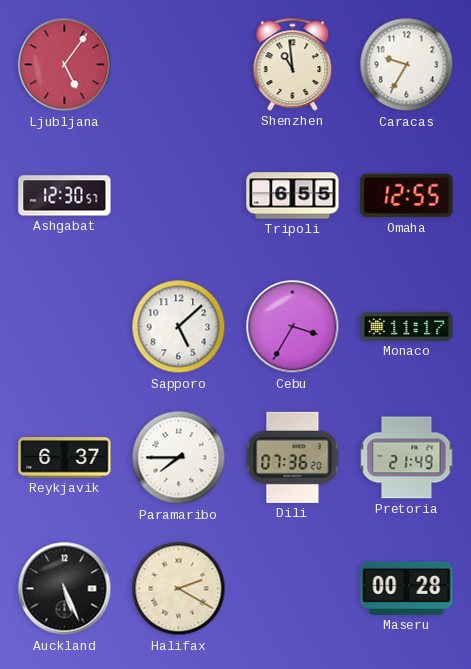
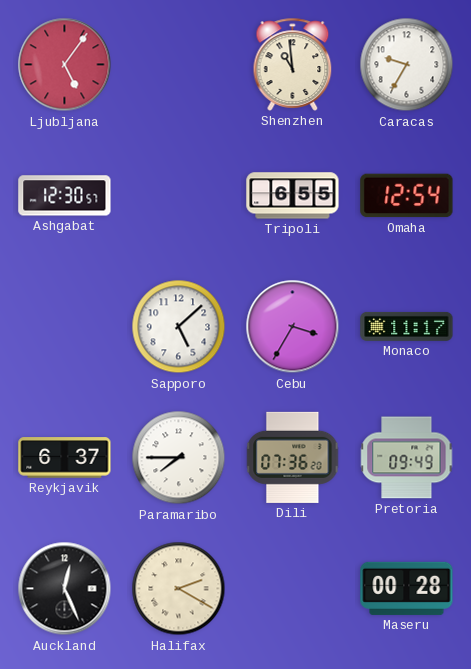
Omaha: 12:55 -> 12:54
Pretoria: 21:49 -> 09:49
Auckland: 5:26 -> 12:26
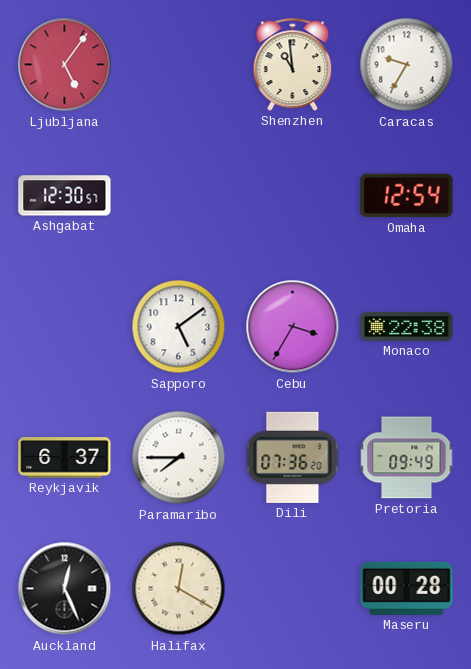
Tripoli: 6:55 -> none
Sapporo: 5:08 -> 5:09
Monaco: 11:17 -> 22:38
Halifax: 2:20 -> 12:20
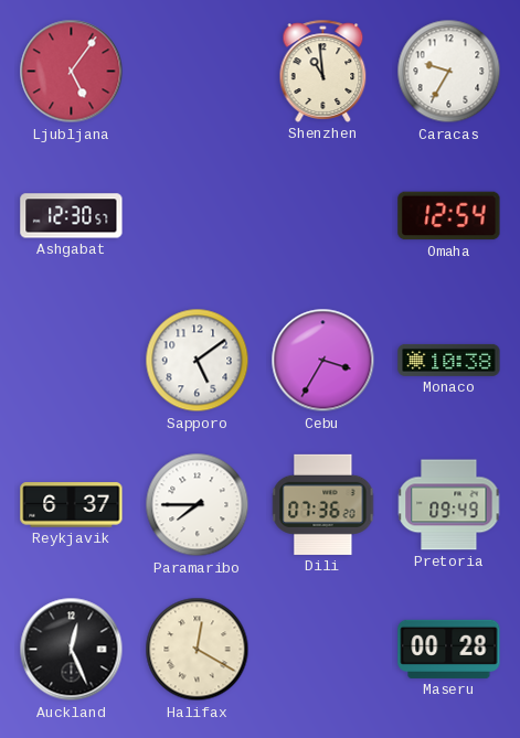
Monaco: 22:38 -> 10:38
